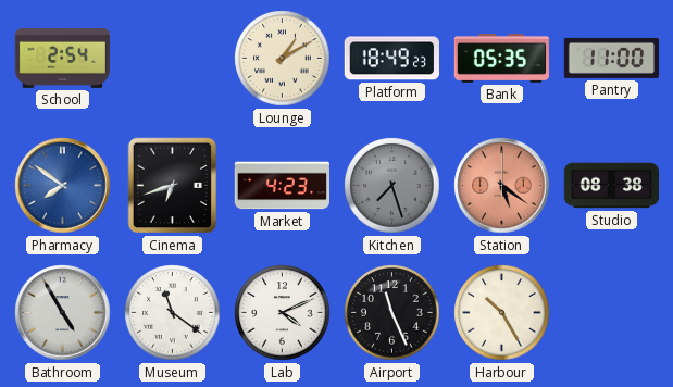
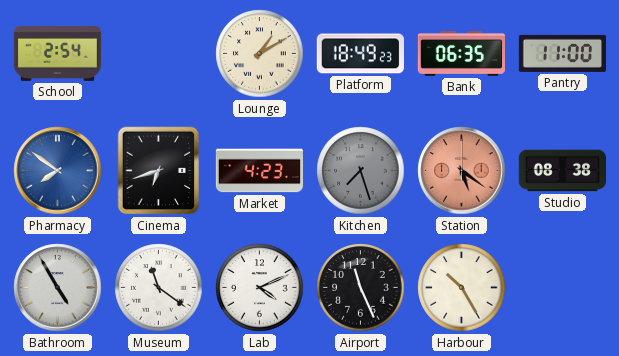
Bank: 05:35 -> 06:35
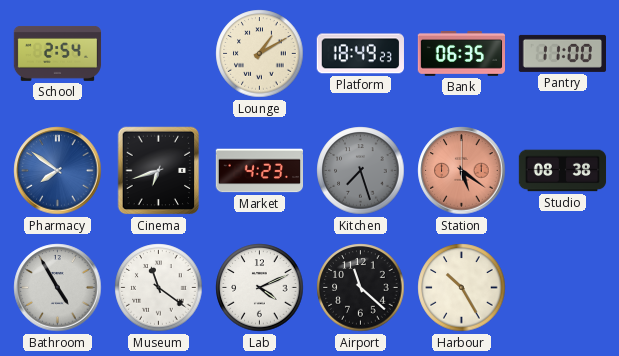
Airport: 11:26 -> 11:22
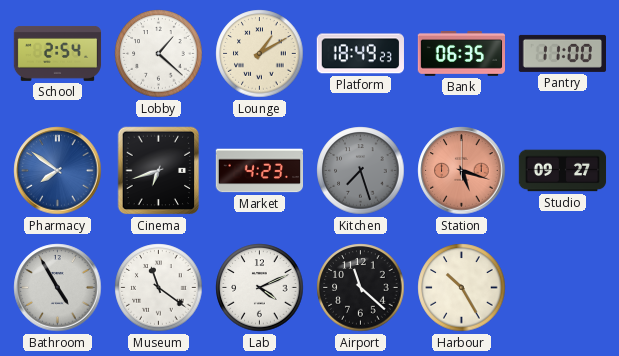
Lobby: none -> 1:22
Station: 5:21 -> 5:18
Studio: 08:38 -> 09:27
